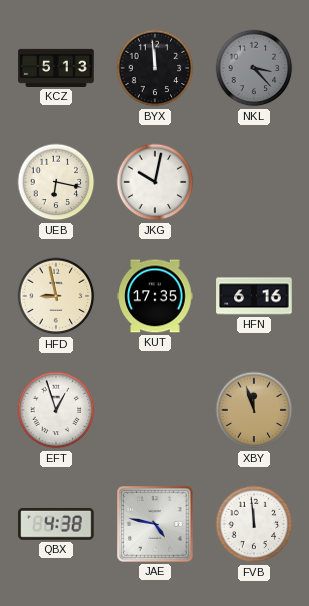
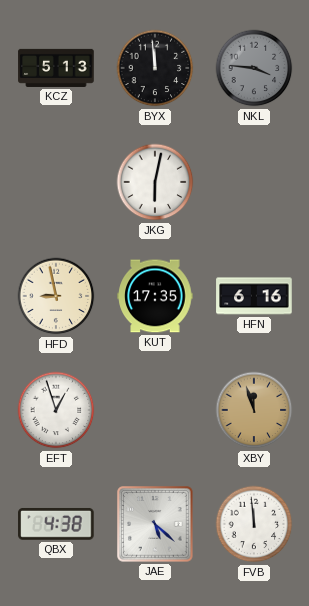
NKL: 3:23 -> 3:46
UEB: 6:17 -> none
JKG: 10:02 -> 6:02
JAE: 4:47 -> 5:22
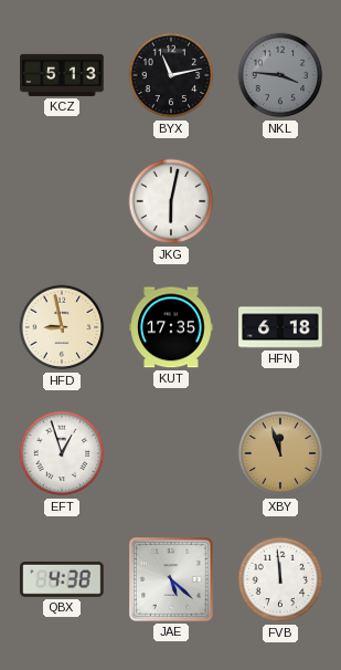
BYX: 11:59 -> 11:13
HFN: 6:16 -> 6:18
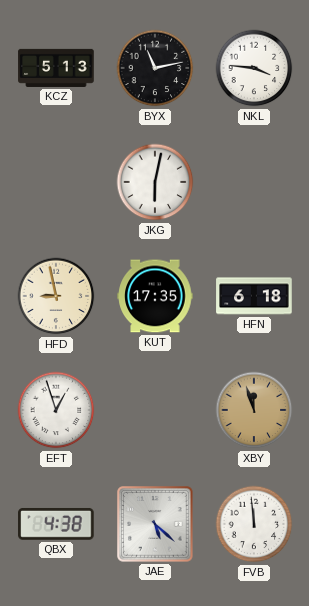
NKL dial: grey -> white
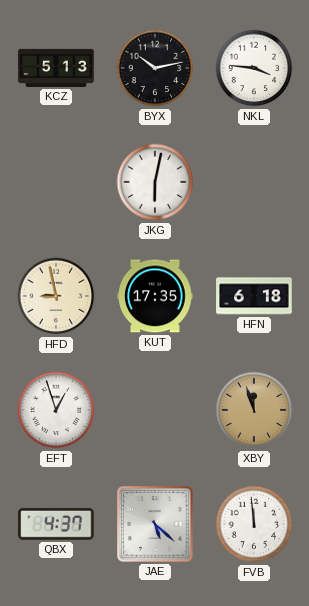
BYX: 11:13 -> 10:13
QBX: 4:38 -> 4:37
